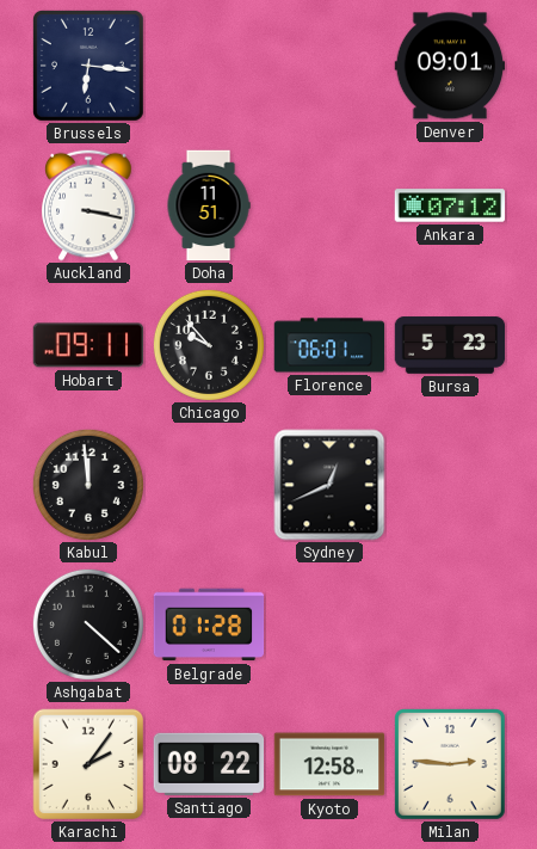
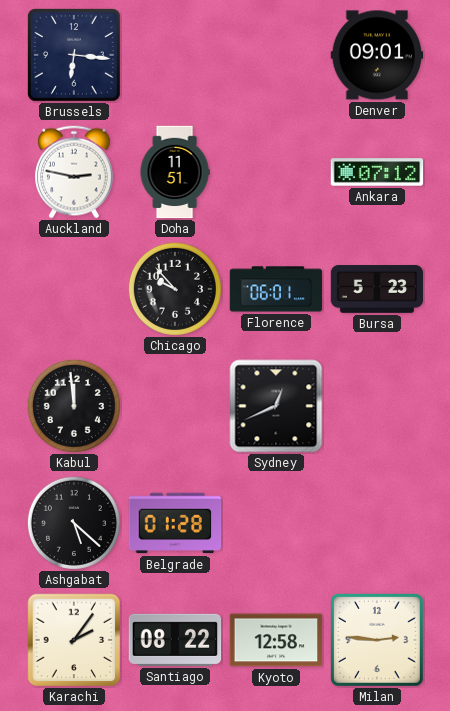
Auckland: 3:17 -> 2:47
Hobart: 09:11 -> none
Ashgabat: 4:22 -> 5:22
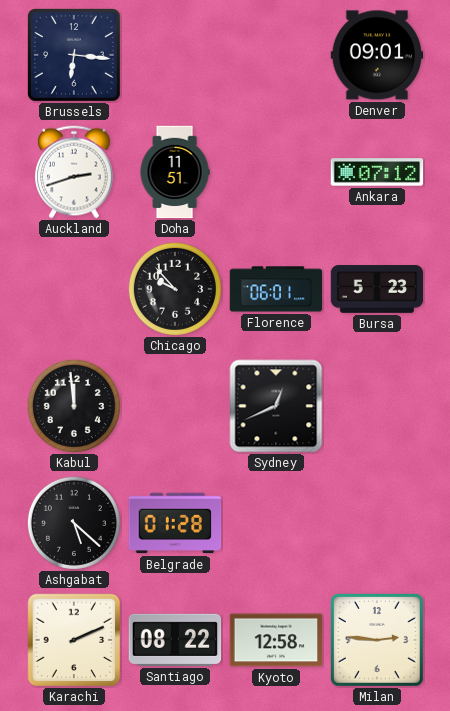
Auckland: 2:47 -> 2:42
Karachi: 2:06 -> 2:11
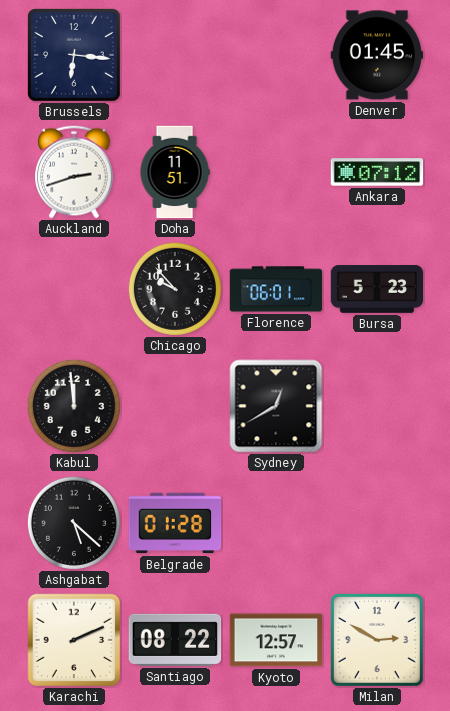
Denver: 09:01 -> 01:45
Sydney: 12:41 -> 12:40
Kyoto: 12:58 -> 12:57
Milan: 2:46 -> 2:50
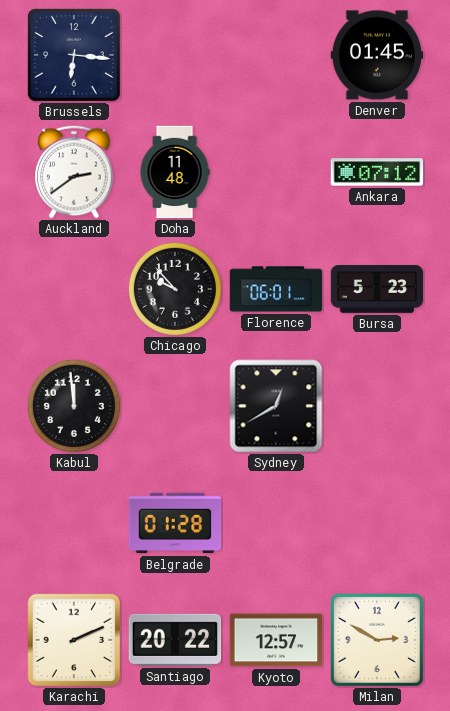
Auckland: 2:42 -> 2:39
Doha: 11:51 -> 11:48
Ashgabat: 5:22 -> none
Santiago: 08:22 -> 20:22
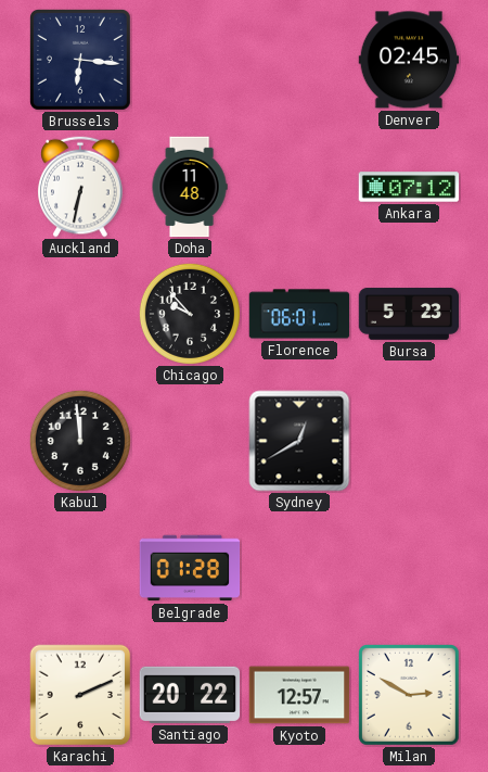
Denver: 01:45 -> 02:45
Auckland: 2:39 -> 6:32
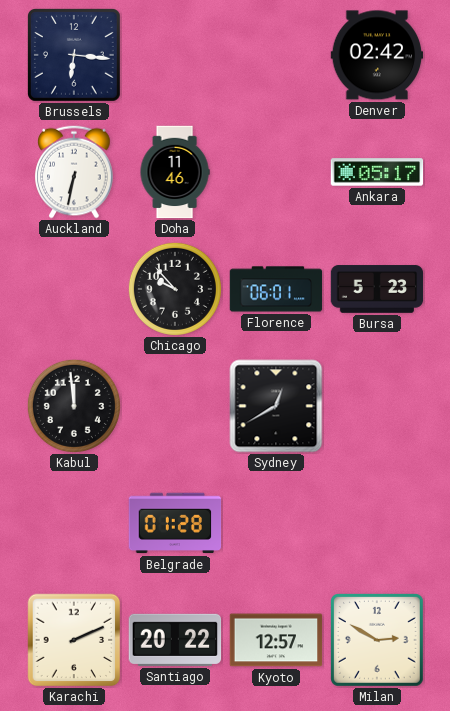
Denver: 02:45 -> 02:42
Doha: 11:48 -> 11:46
Ankara: 07:12 -> 05:17
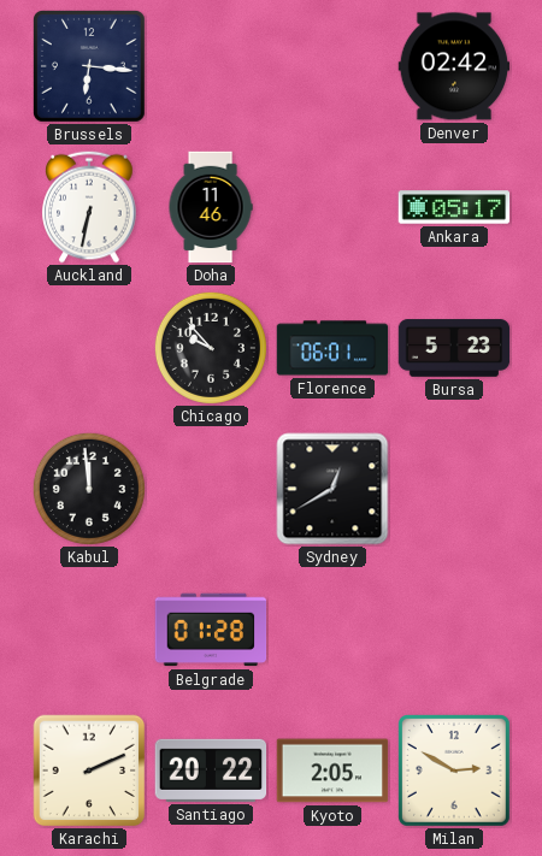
Kyoto: 12:57 -> 2:05
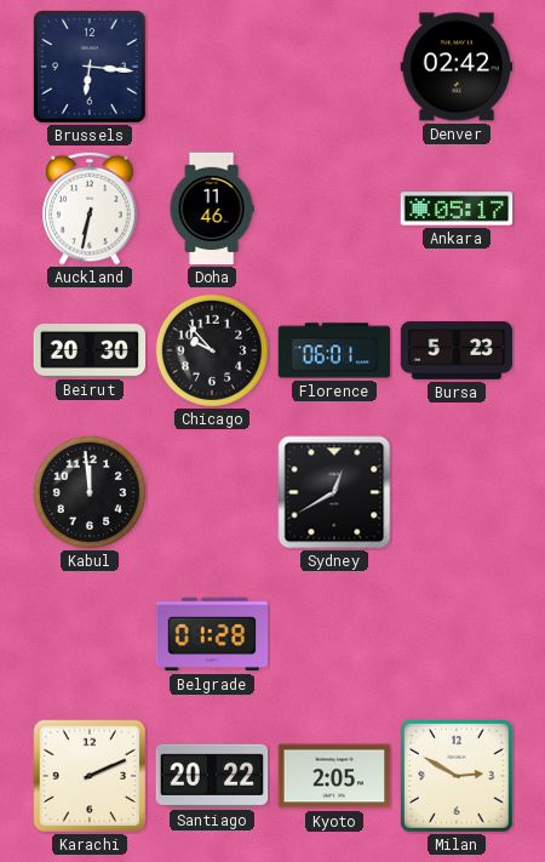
Beirut: none -> 20:30
